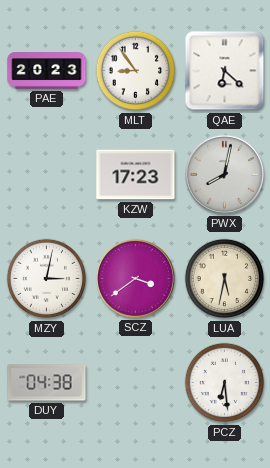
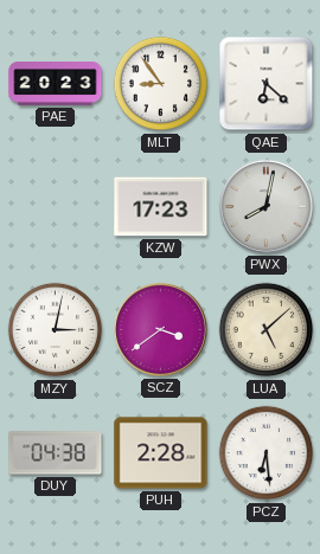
LUA: 5:32 -> 5:08
PUH: none -> 2:28
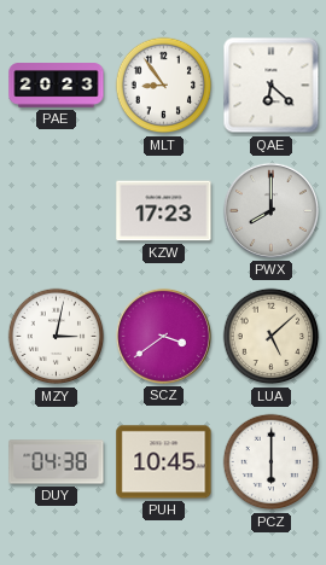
PWX: 8:02 -> 8:00
PUH: 2:28 -> 10:45
PCZ: 6:29 -> 6:00
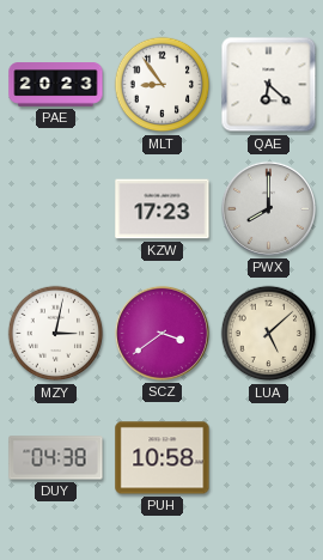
PUH: 10:45 -> 10:58
PCZ: 6:00 -> none
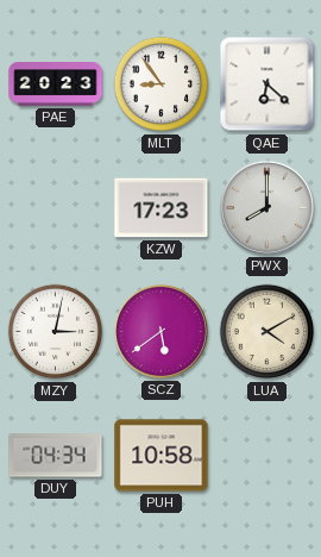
SCZ: 3:39 -> 5:39
LUA: 5:08 -> 4:10
DUY: 04:38 -> 04:34
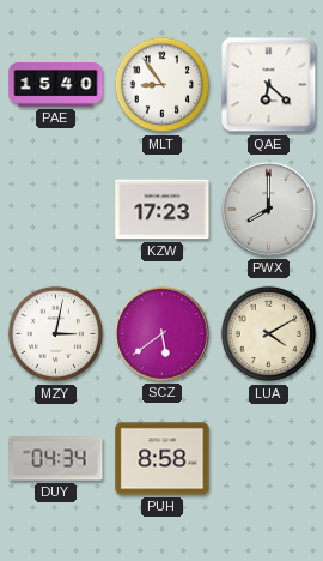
PAE: 20:23 -> 15:40
PUH: 10:58 -> 8:58
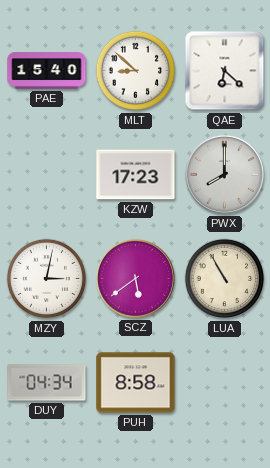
MLT: 8:54 -> 8:52
LUA: 4:10 -> 10:55
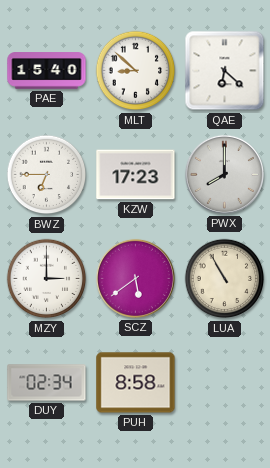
BWZ: none -> 6:45
MZY: 3:02 -> 3:00
DUY: 04:34 -> 02:34
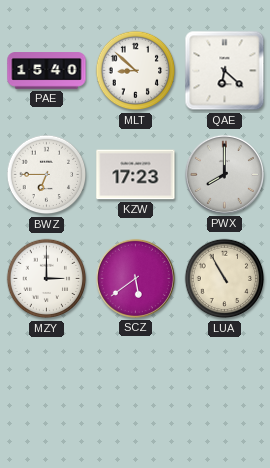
DUY: 02:34 -> none
PUH: 8:58 -> none
